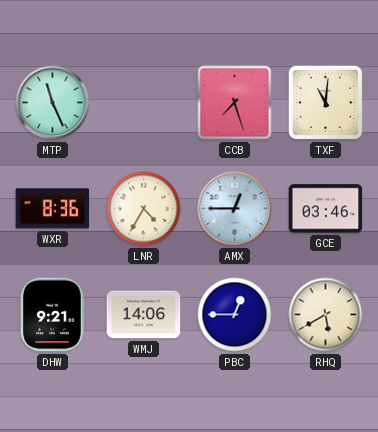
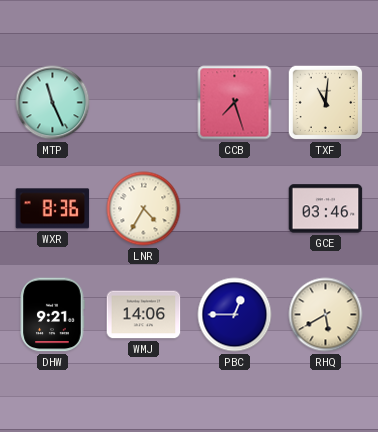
AMX: 12:45 -> none
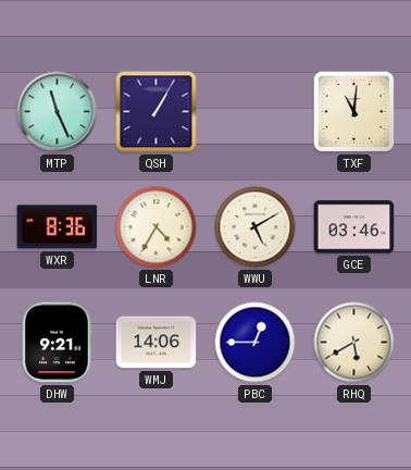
QSH: none -> 1:05
CCB: 7:27 -> none
WWU: none -> 5:10
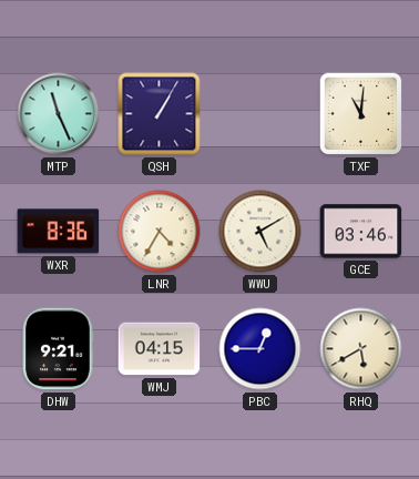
WMJ: 14:06 -> 04:15
